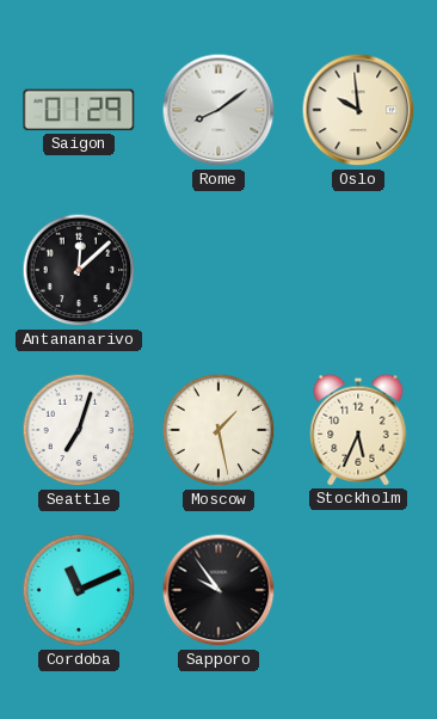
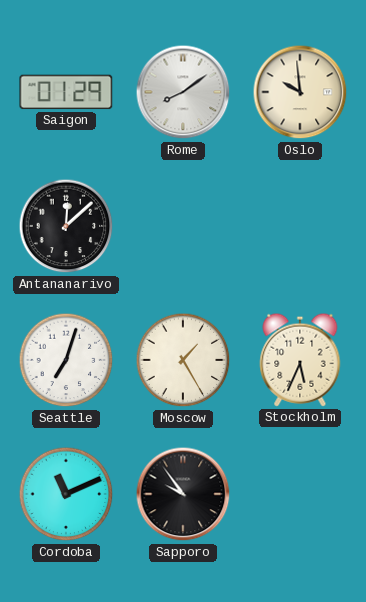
Moscow: 1:28 -> 1:25
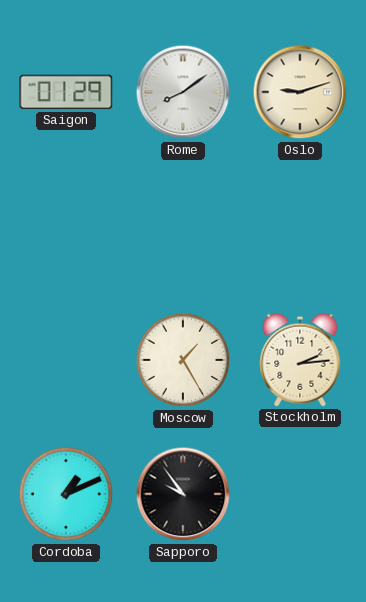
Oslo: 9:59 -> 9:12
Antananarivo: 12:08 -> none
Seattle: 7:03 -> none
Stockholm: 5:34 -> 2:14
Cordoba: 11:11 -> 1:11
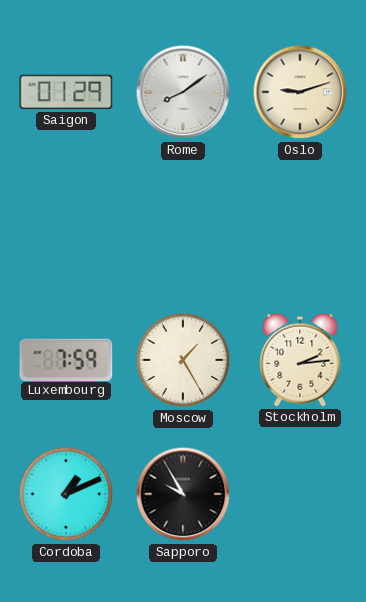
Luxembourg: none -> 7:59
Sapporo: 9:54 -> 9:55
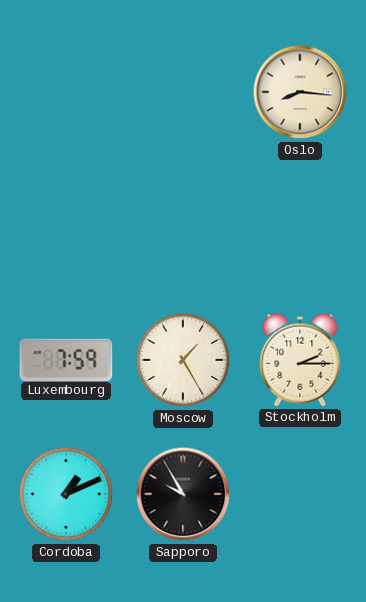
Saigon: 01:29 -> none
Rome: 8:09 -> none
Oslo: 9:12 -> 8:16
Stockholm: 2:14 -> 2:15
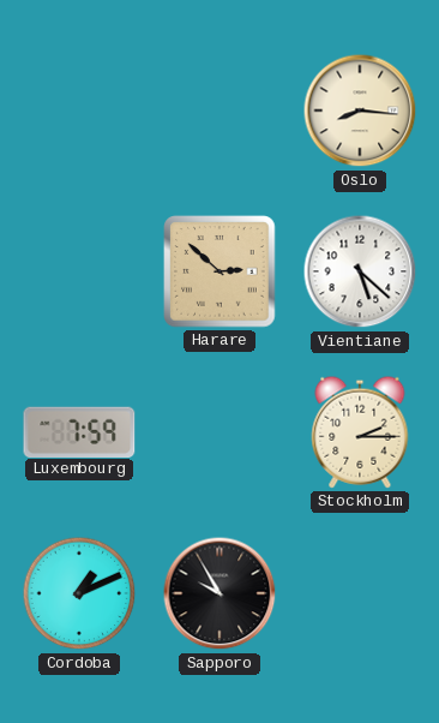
Harare: none -> 2:52
Vientiane: none -> 5:22
Moscow: 1:25 -> none
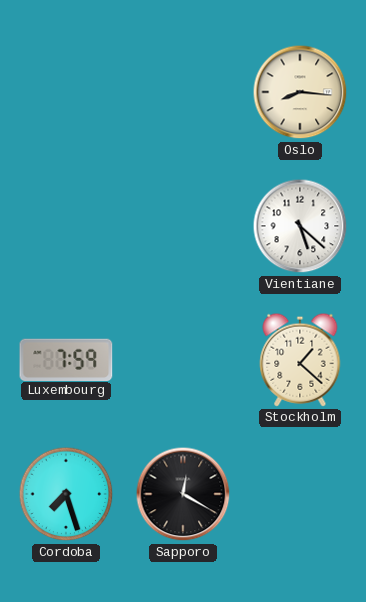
Harare: 2:52 -> none
Stockholm: 2:15 -> 1:22
Cordoba: 1:11 -> 7:27
Sapporo: 9:55 -> 12:20
